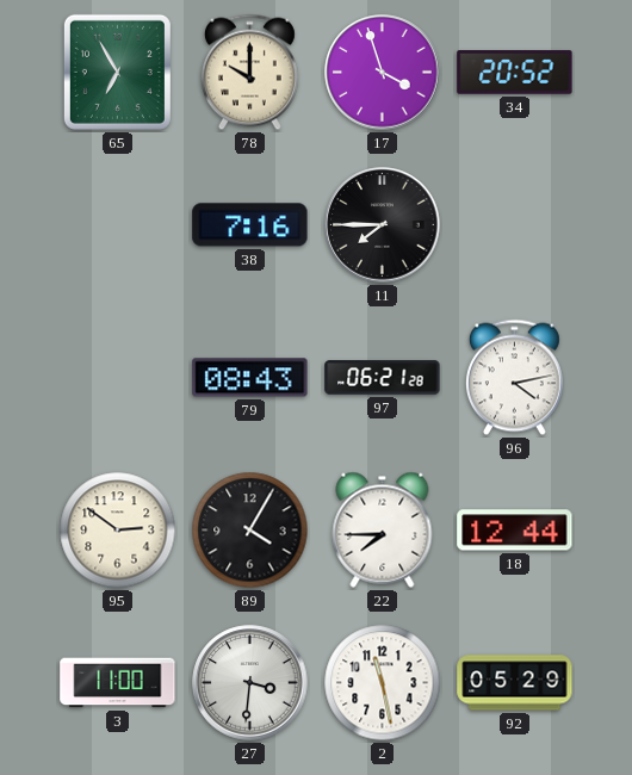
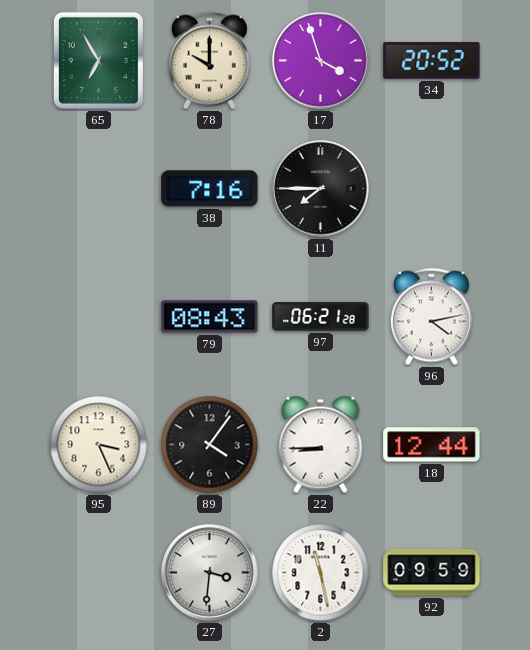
95: 2:51 -> 3:26
89: 4:05 -> 4:06
22: 7:45 -> 8:45
3: 11:00 -> none
92: 05:29 -> 09:59
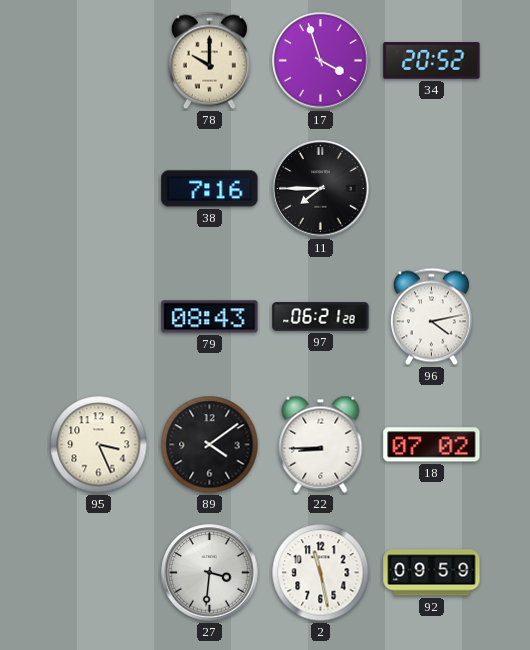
65: 6:55 -> none
89: 4:06 -> 4:09
18: 12:44 -> 07:02
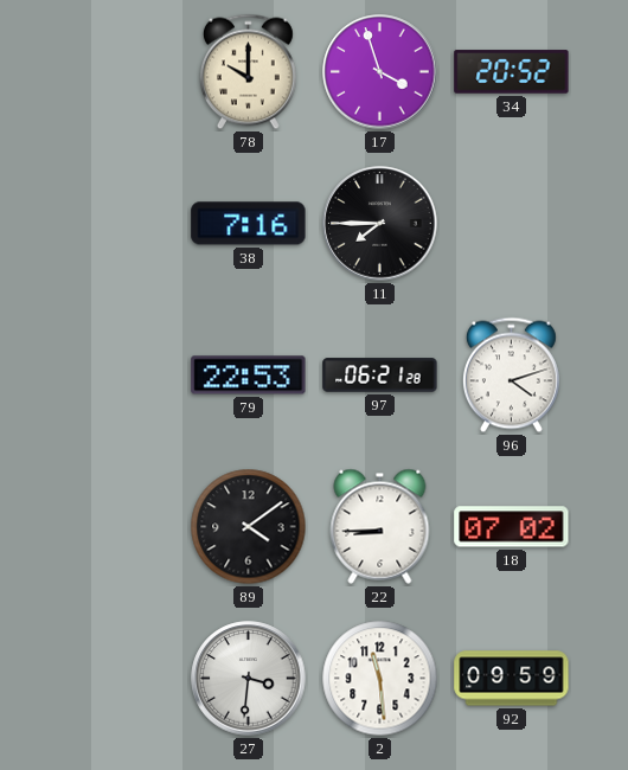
79: 08:43 -> 22:53
96: 4:13 -> 4:12
95: 3:26 -> none
2: 11:28 -> 11:29
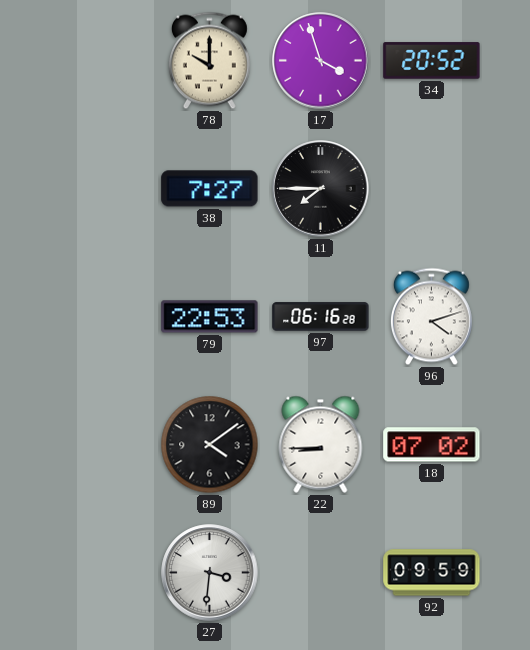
38: 7:16 -> 7:27
97: 06:21 -> 06:16
2: 11:29 -> none
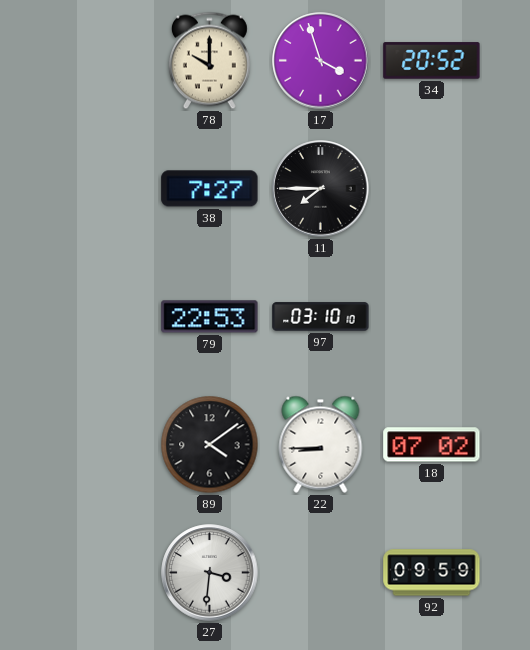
97: 06:16 -> 03:10
96: 4:12 -> none
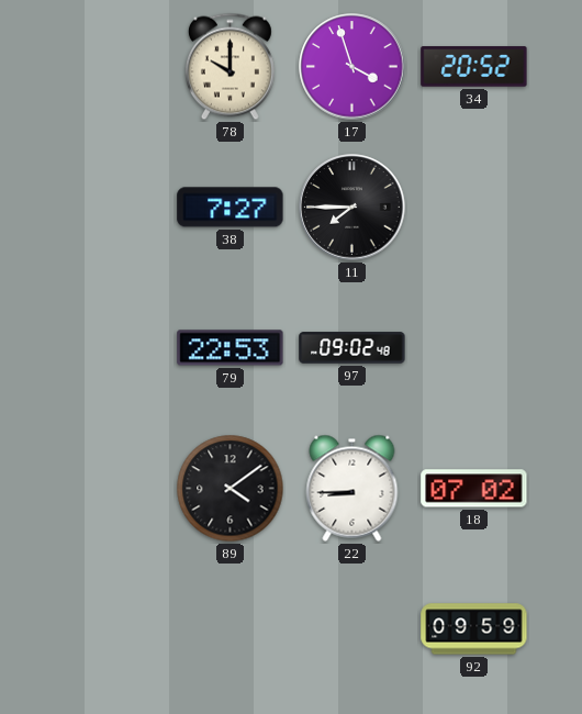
97: 03:10 -> 09:02
27: 3:31 -> none
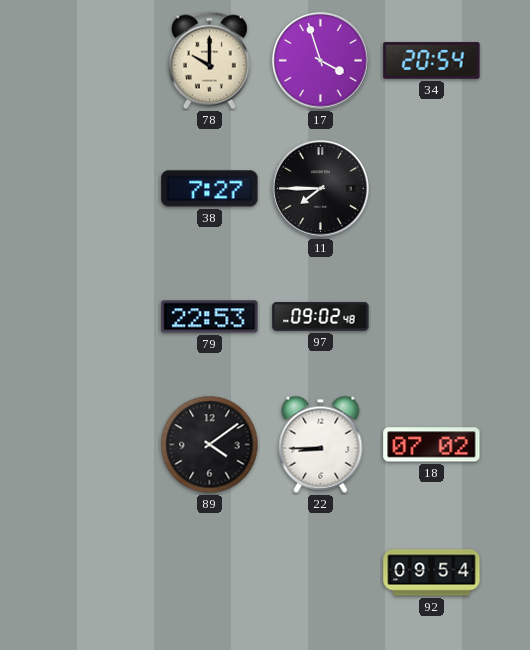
34: 20:52 -> 20:54
92: 09:59 -> 09:54
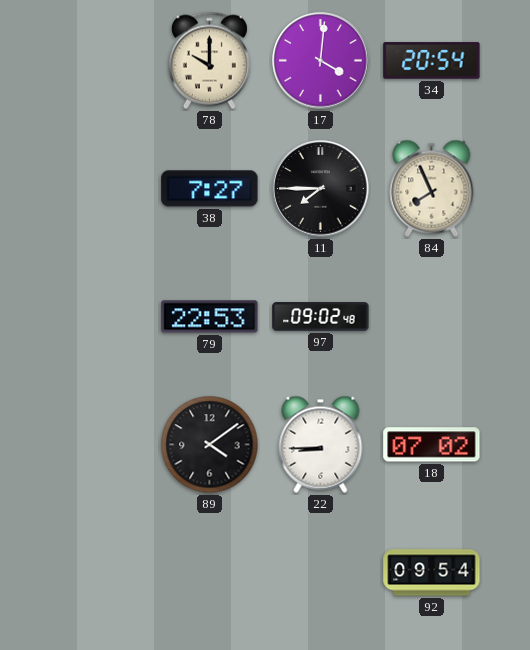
17: 3:57 -> 4:01
84: none -> 7:56
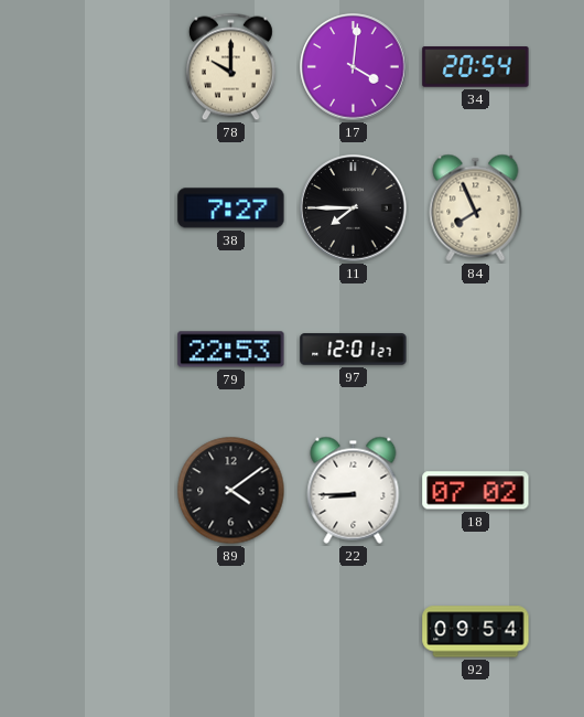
97: 09:02 -> 12:01
